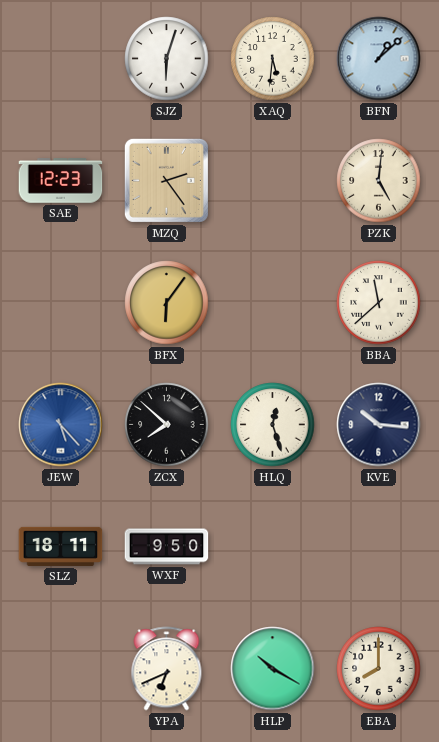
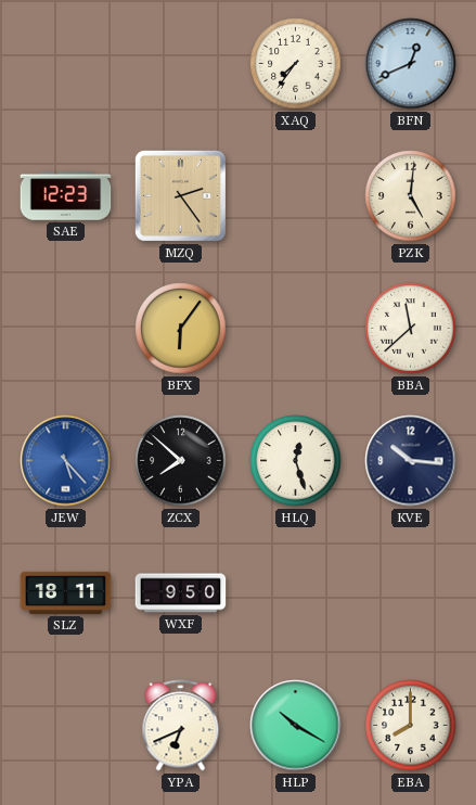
SJZ: 6:03 -> none
XAQ: 5:31 -> 7:36
BFN: 1:08 -> 12:41
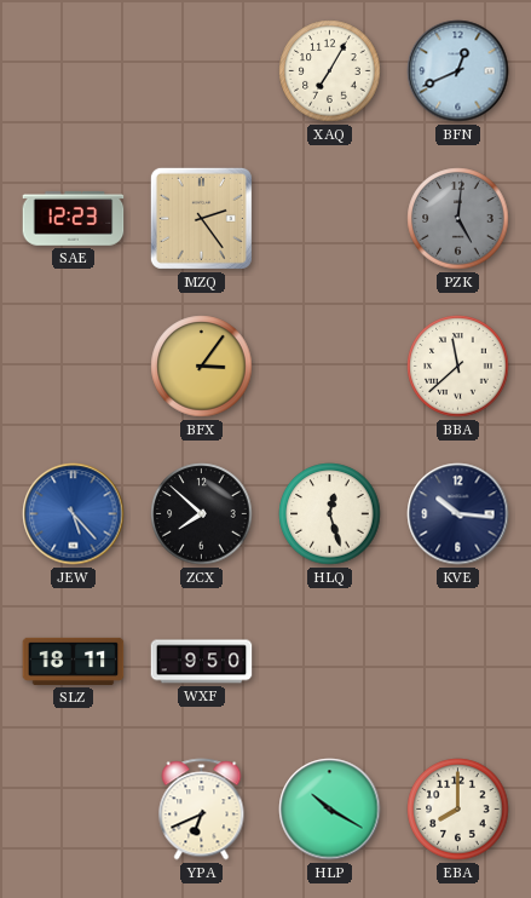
XAQ: 7:36 -> 7:05
PZK dial: cream -> grey
BFX: 6:06 -> 3:06
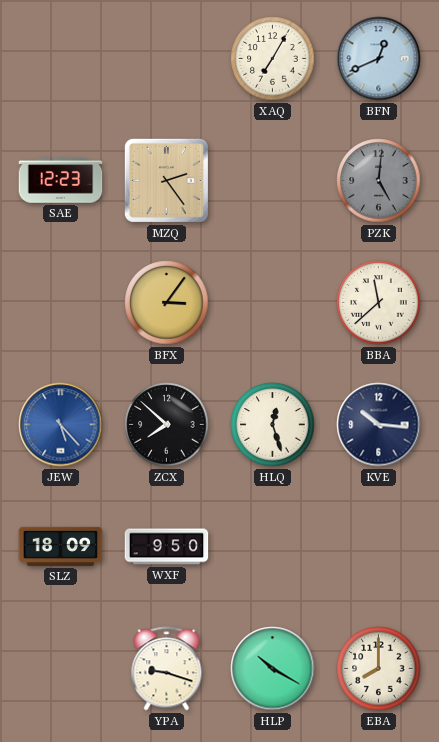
SLZ: 18:11 -> 18:09
YPA: 6:41 -> 9:18
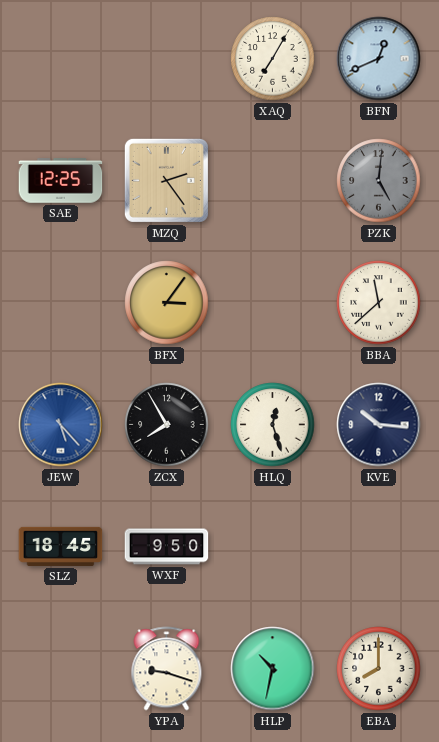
SAE: 12:23 -> 12:25
ZCX: 7:52 -> 7:55
SLZ: 18:09 -> 18:45
HLP: 10:20 -> 10:32
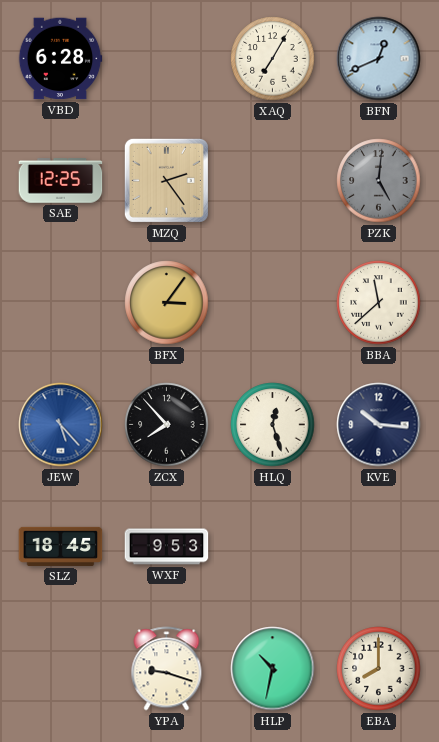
VBD: none -> 6:28
ZCX: 7:55 -> 7:53
WXF: 9:50 -> 9:53
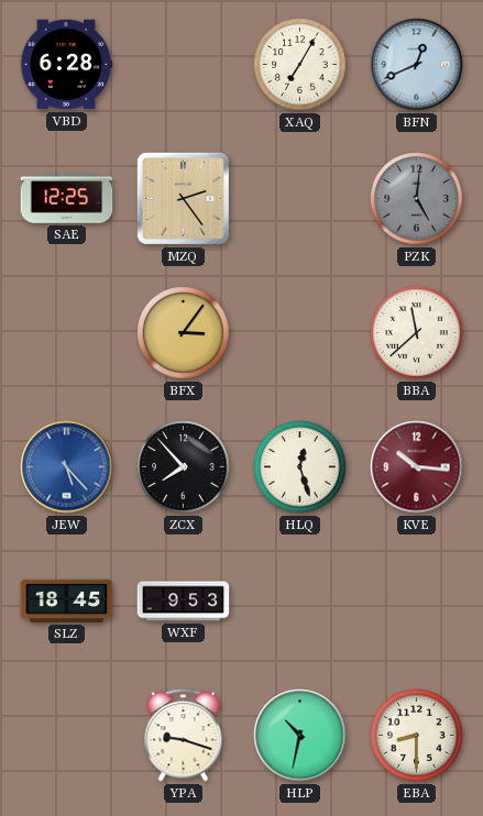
KVE dial: navy -> burgundy
EBA: 8:00 -> 8:30
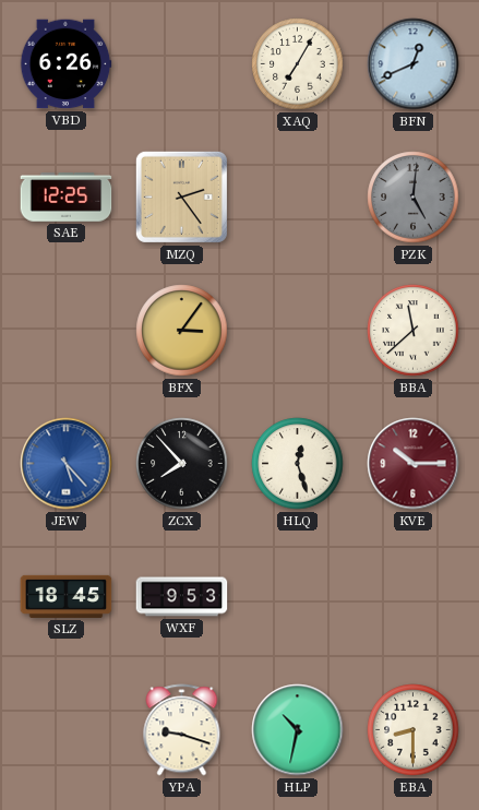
VBD: 6:28 -> 6:26
KVE: 10:16 -> 10:15
